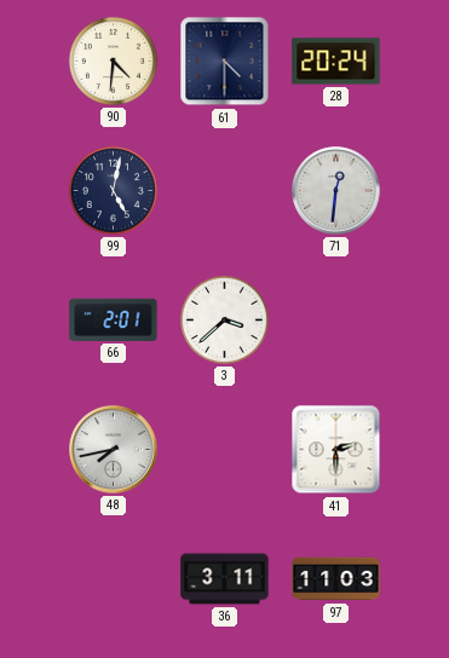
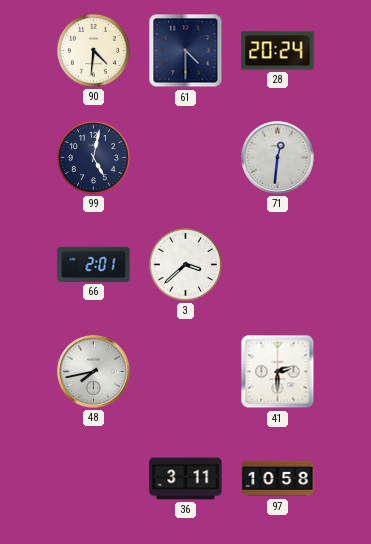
97: 11:03 -> 10:58
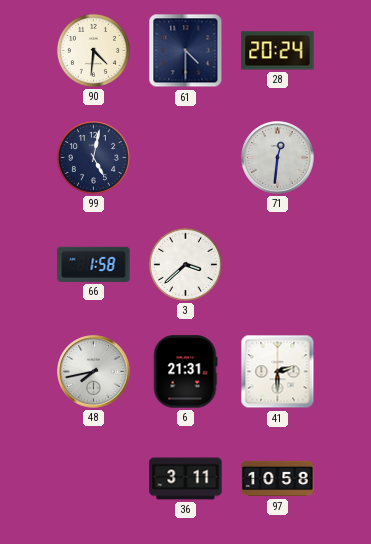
66: 2:01 -> 1:58
6: none -> 21:31
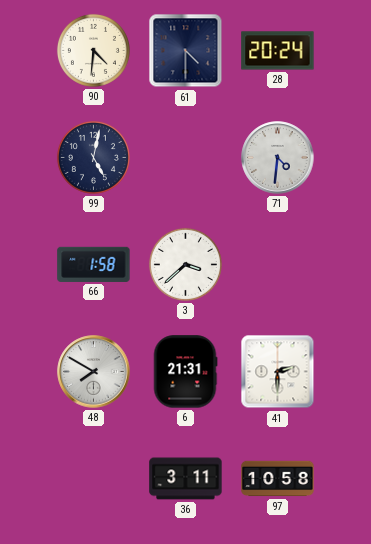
71: 12:31 -> 4:31
48: 7:43 -> 7:50
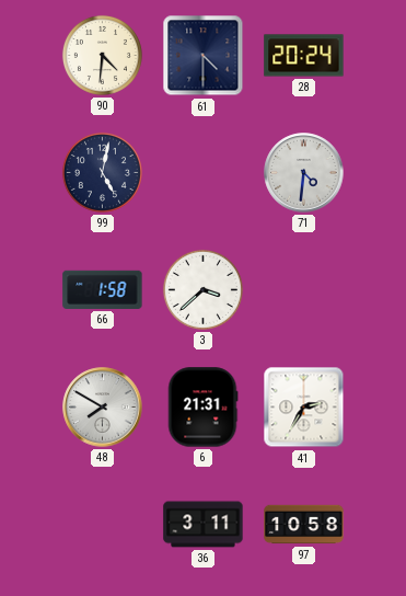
41: 2:30 -> 2:35
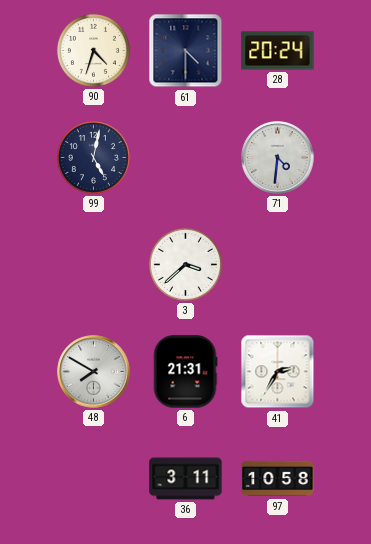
90: 4:31 -> 4:33
66: 1:58 -> none
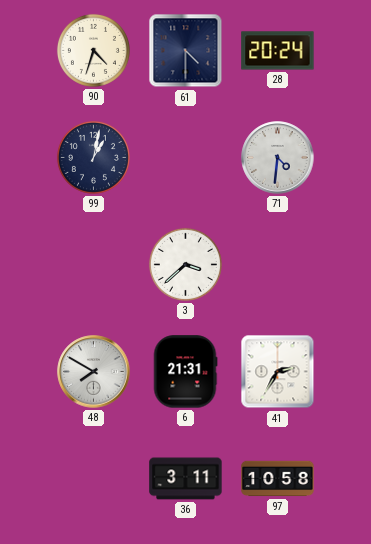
99: 5:02 -> 1:02
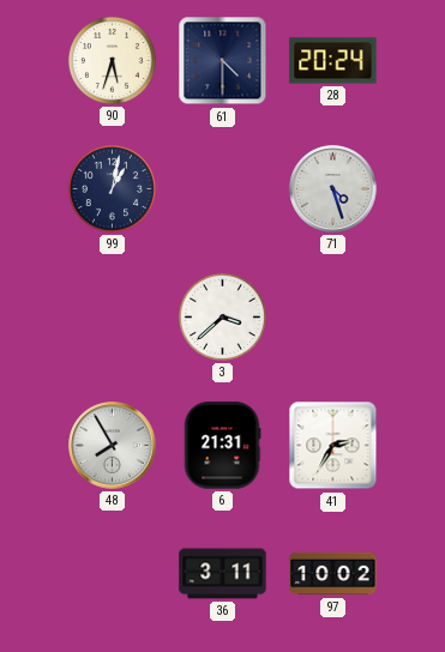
90: 4:33 -> 5:33
71: 4:31 -> 4:27
48: 7:50 -> 7:55
97: 10:58 -> 10:02
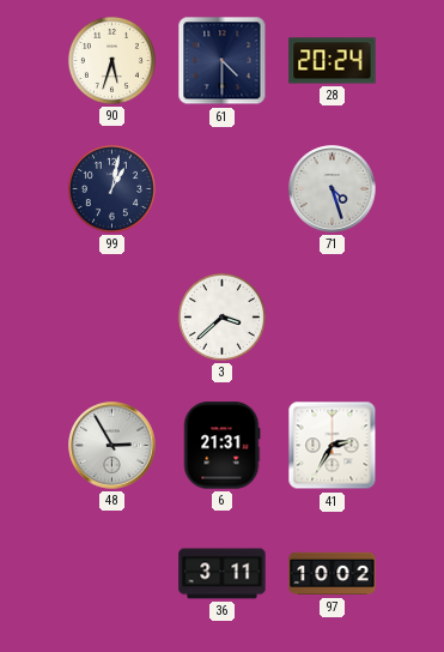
48: 7:55 -> 2:55
